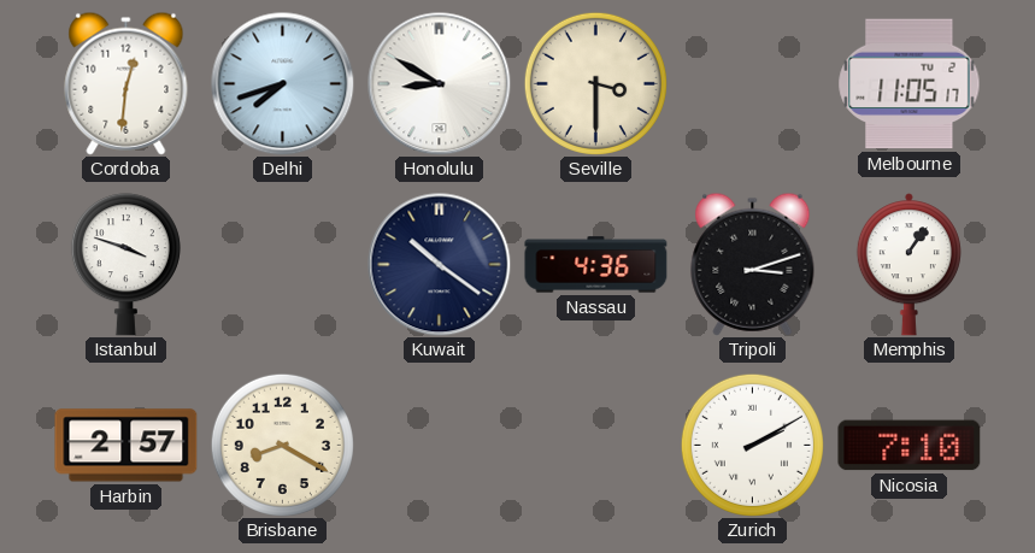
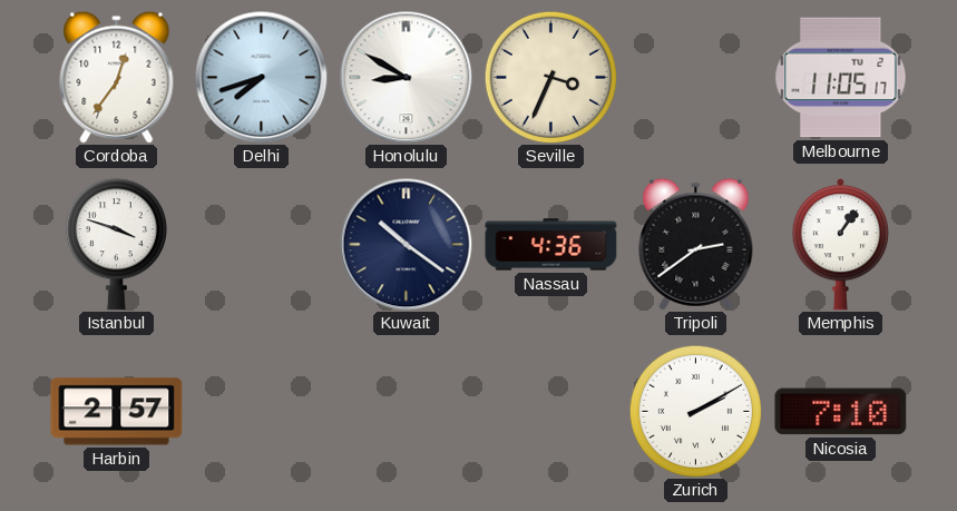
Cordoba: 12:31 -> 12:36
Seville: 3:30 -> 3:34
Tripoli: 3:12 -> 2:39
Brisbane: 8:20 -> none
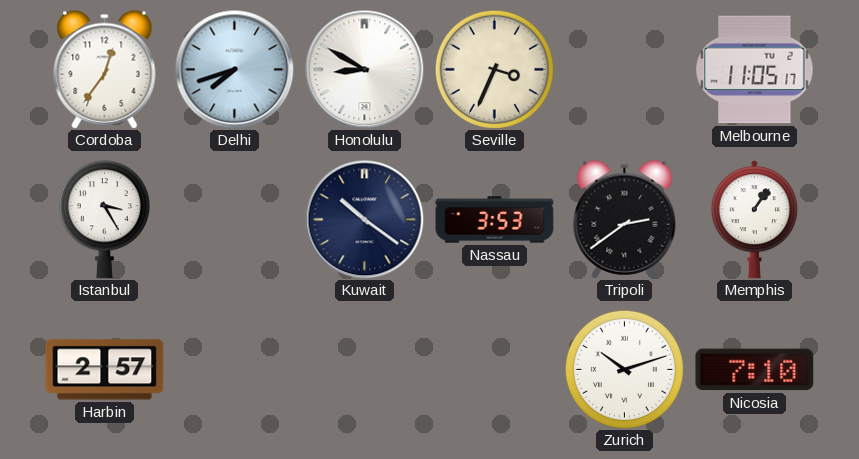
Istanbul: 3:48 -> 3:25
Nassau: 4:36 -> 3:53
Zurich: 2:10 -> 10:12
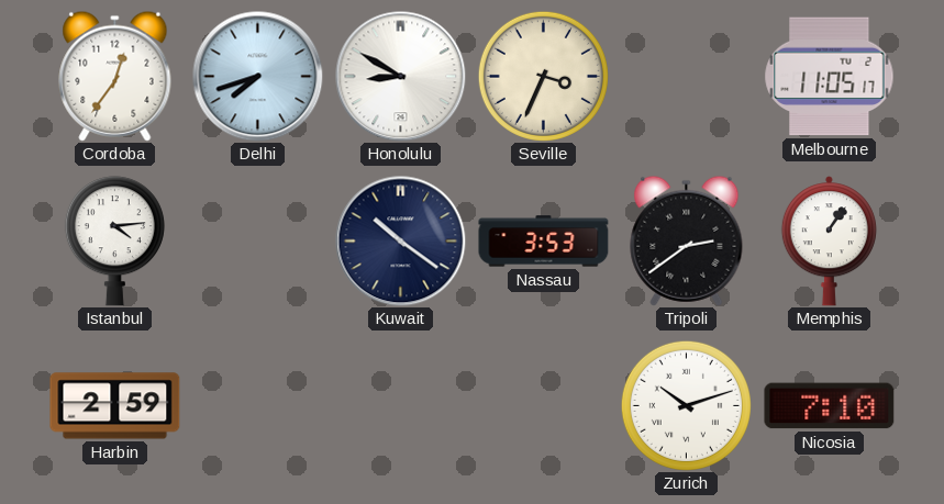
Istanbul: 3:25 -> 4:14
Harbin: 2:57 -> 2:59
